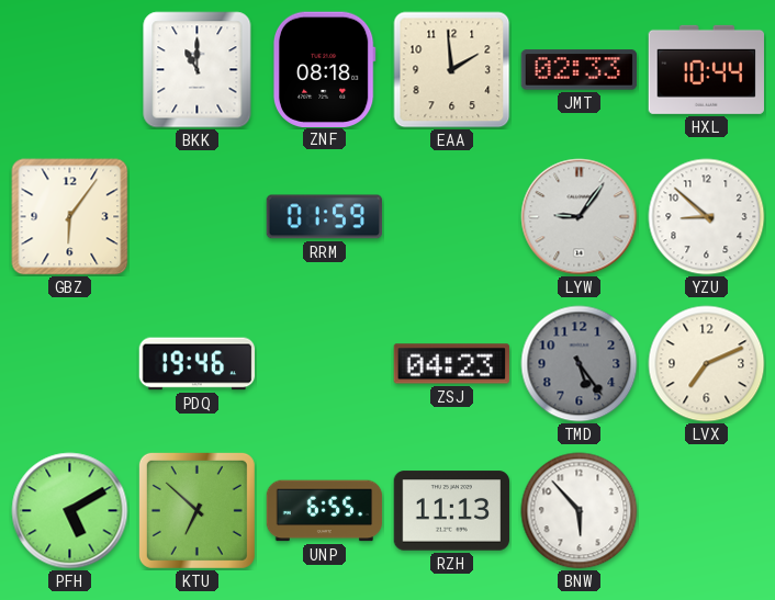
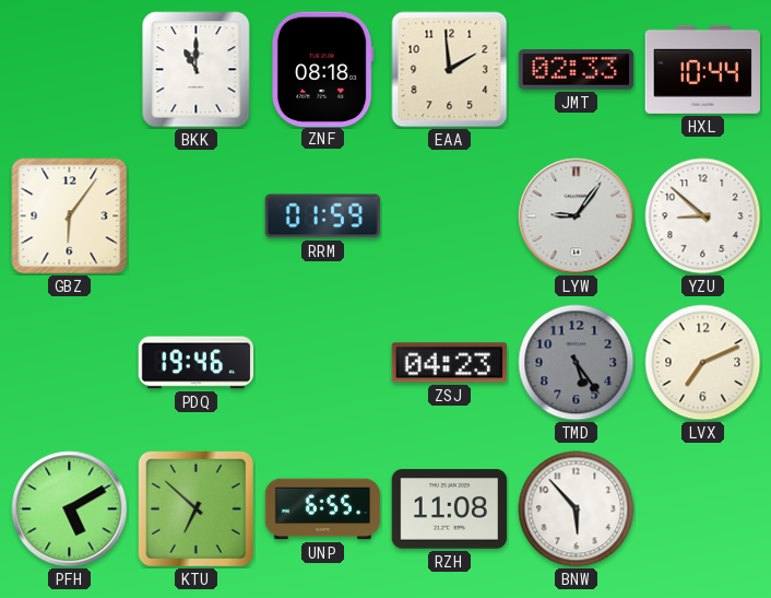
RZH: 11:13 -> 11:08
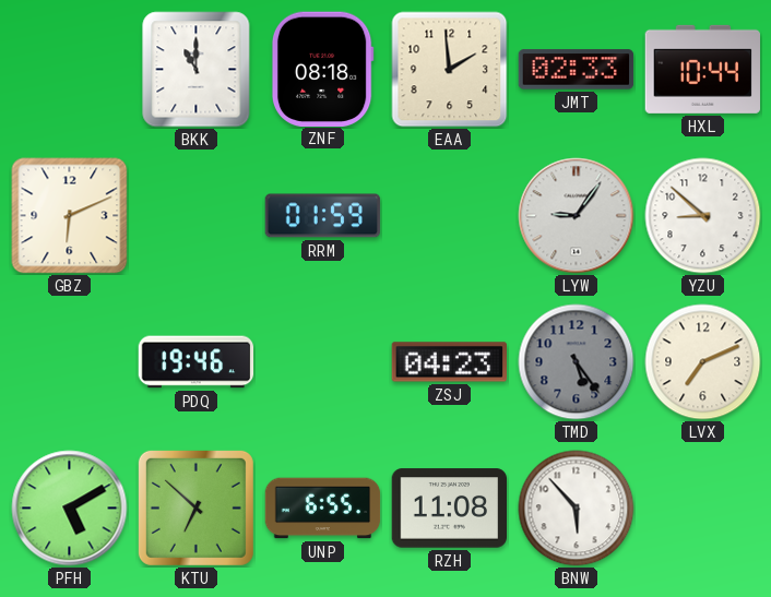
GBZ: 6:06 -> 6:11
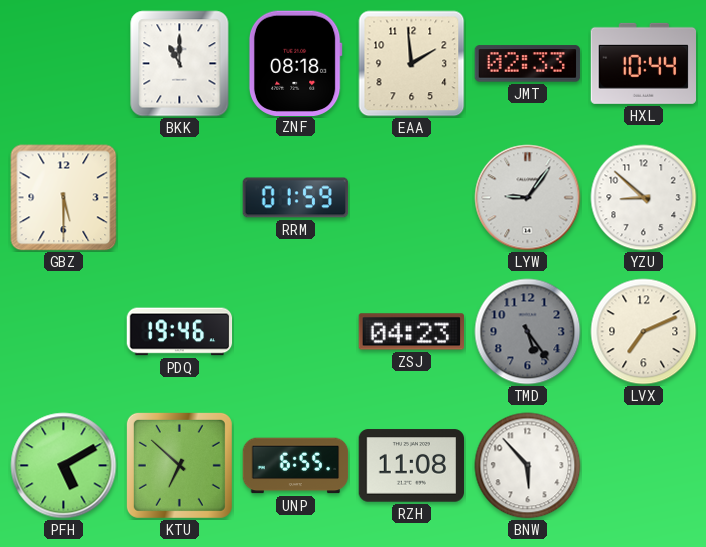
GBZ: 6:11 -> 5:30
